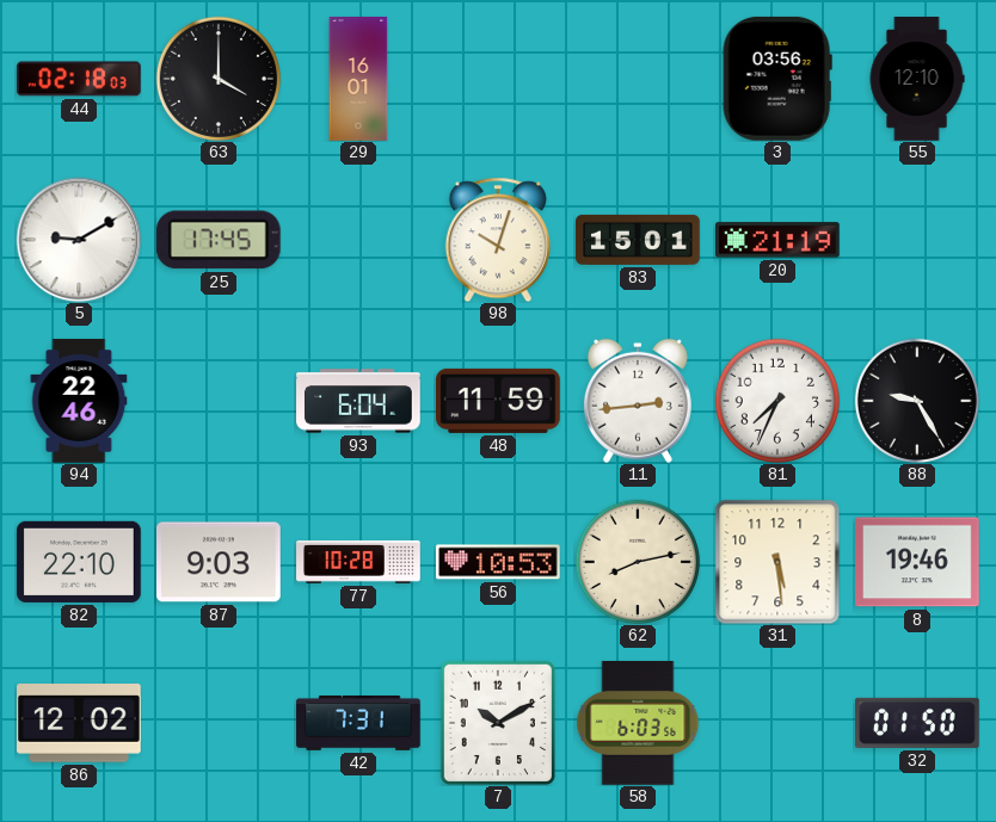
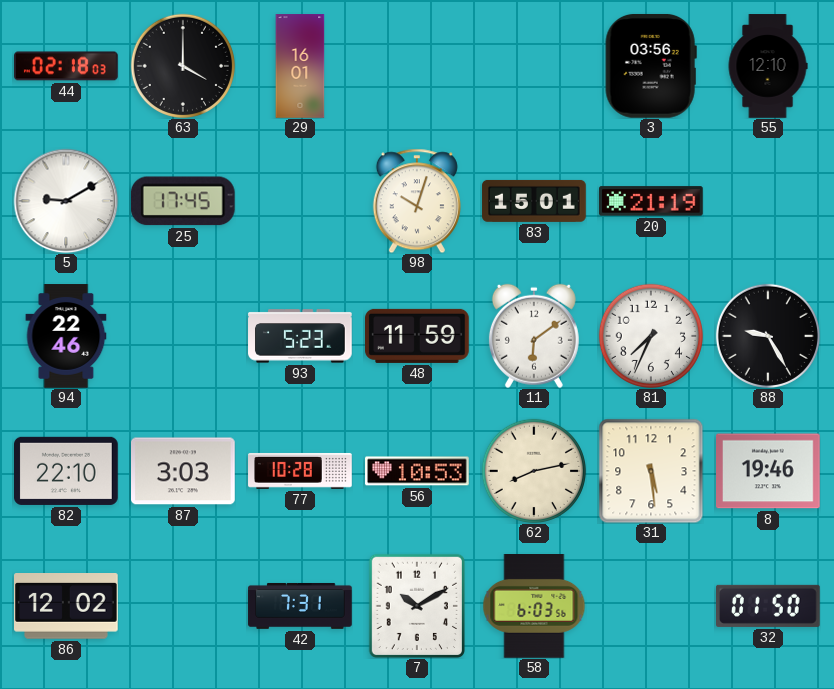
93: 6:04 -> 5:23
11: 2:44 -> 6:09
87: 9:03 -> 3:03
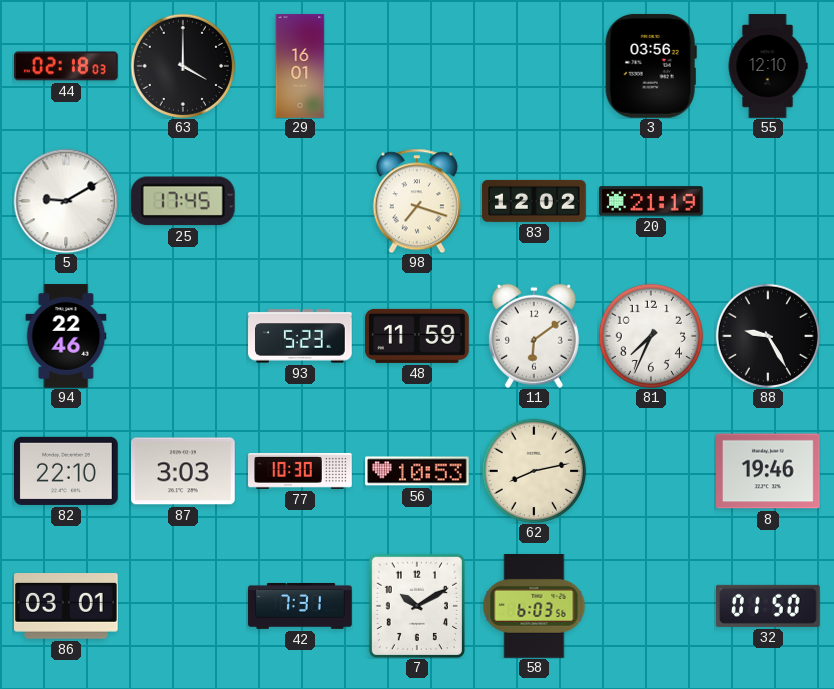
98: 10:03 -> 7:18
83: 15:01 -> 12:02
77: 10:28 -> 10:30
31: 5:29 -> none
86: 12:02 -> 03:01
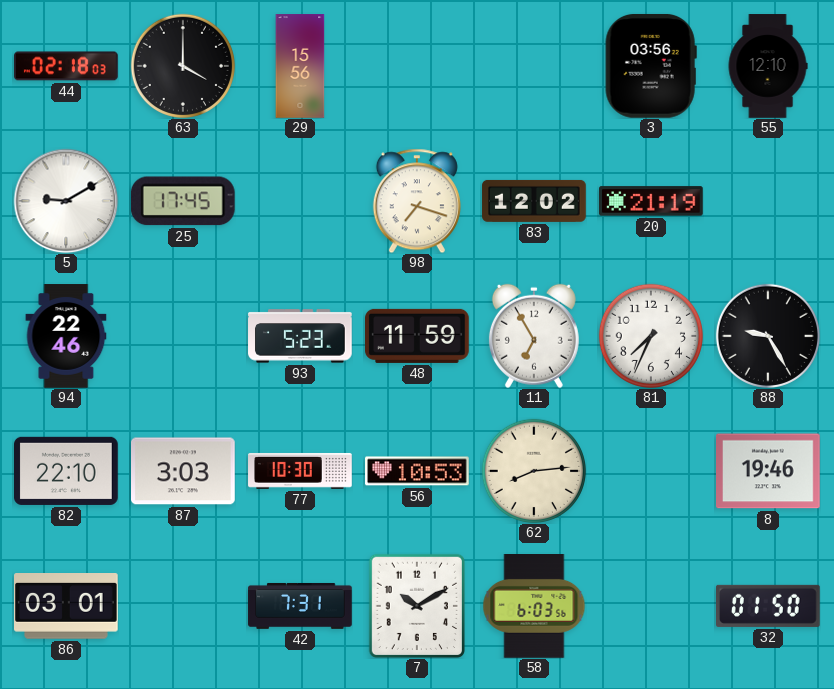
29: 16:01 -> 15:56
11: 6:09 -> 6:55
62: 8:13 -> 8:14
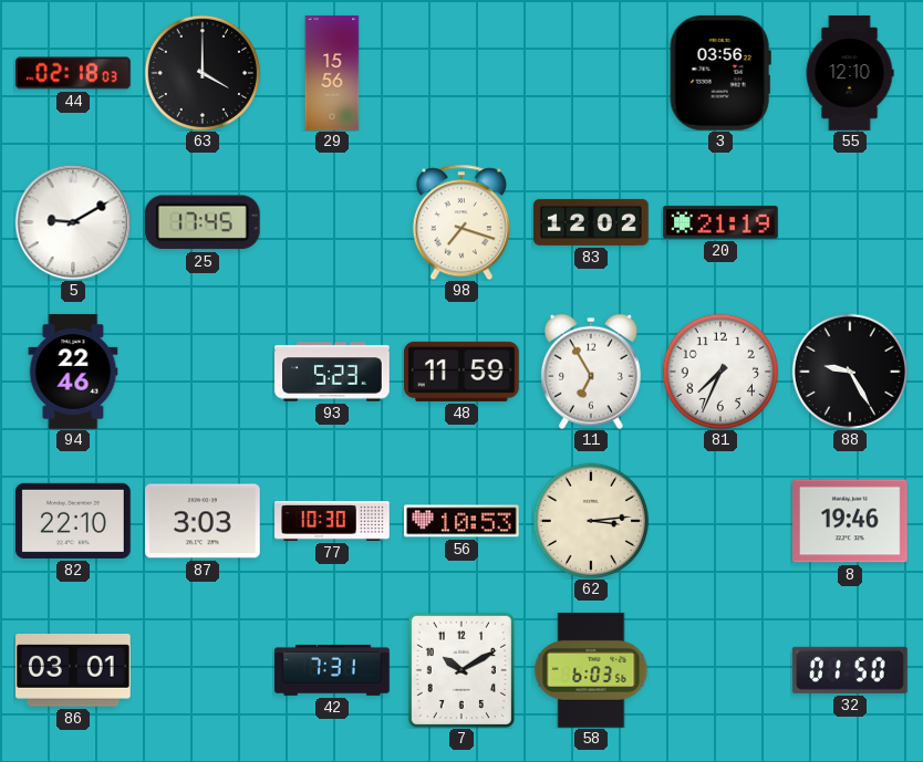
62: 8:14 -> 3:14
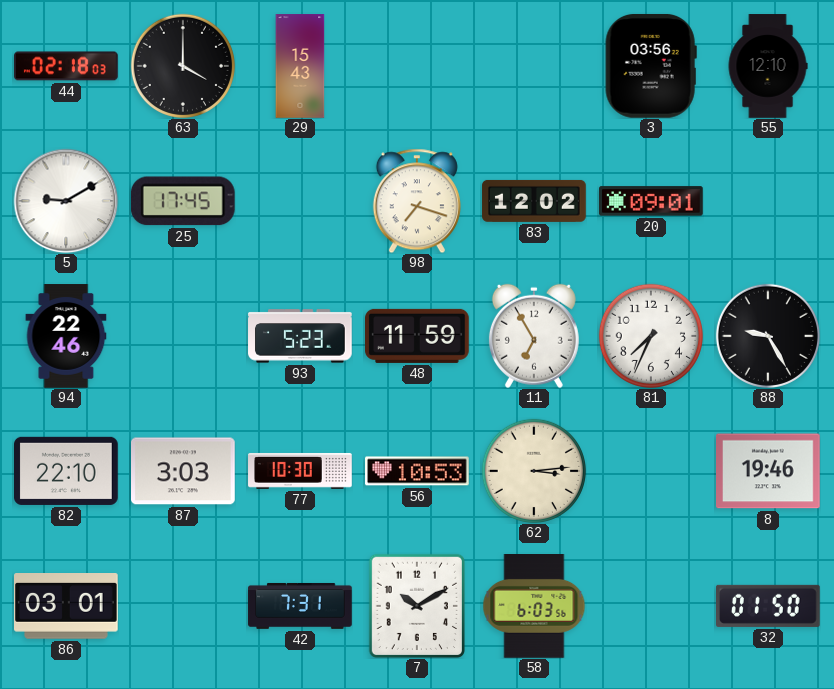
29: 15:56 -> 15:43
20: 21:19 -> 09:01
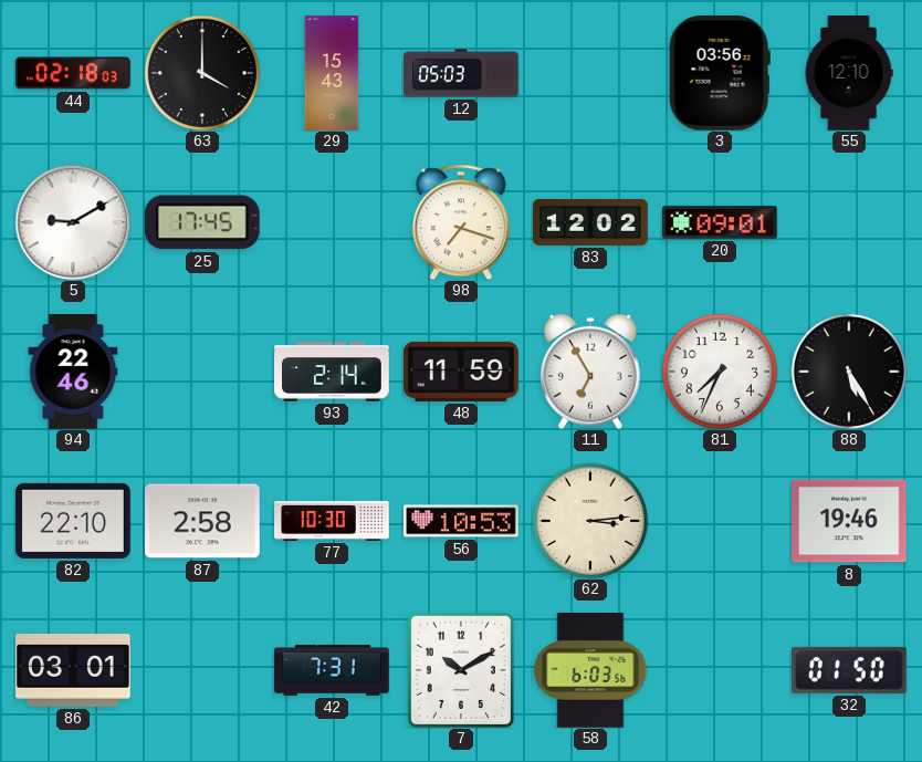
12: none -> 05:03
93: 5:23 -> 2:14
88: 9:25 -> 5:25
87: 3:03 -> 2:58
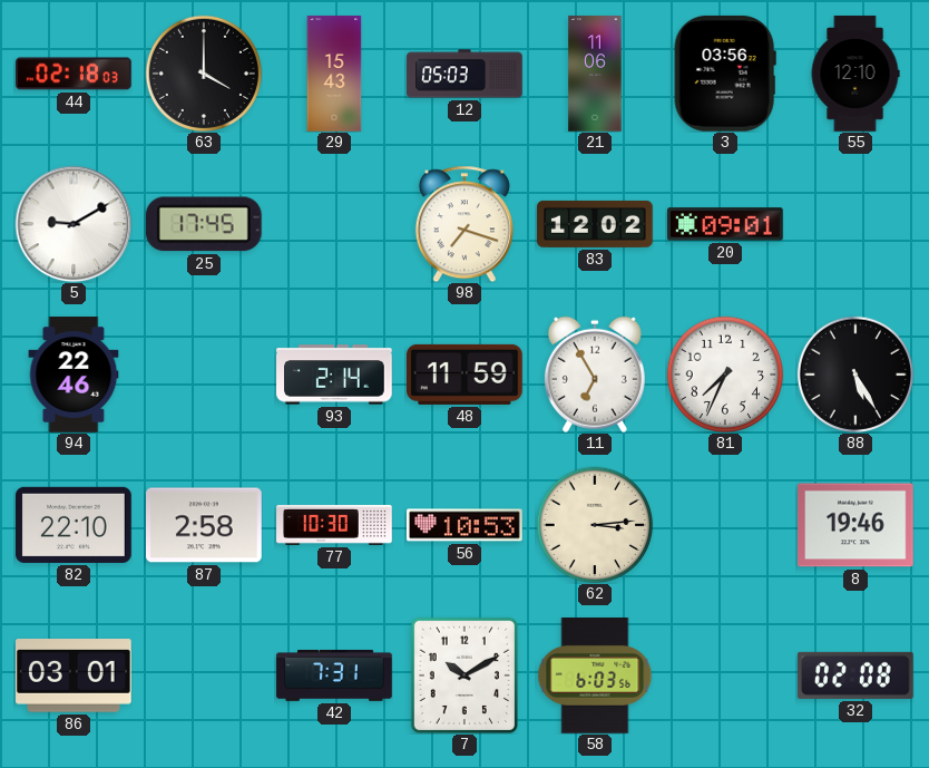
21: none -> 11:06
32: 01:50 -> 02:08
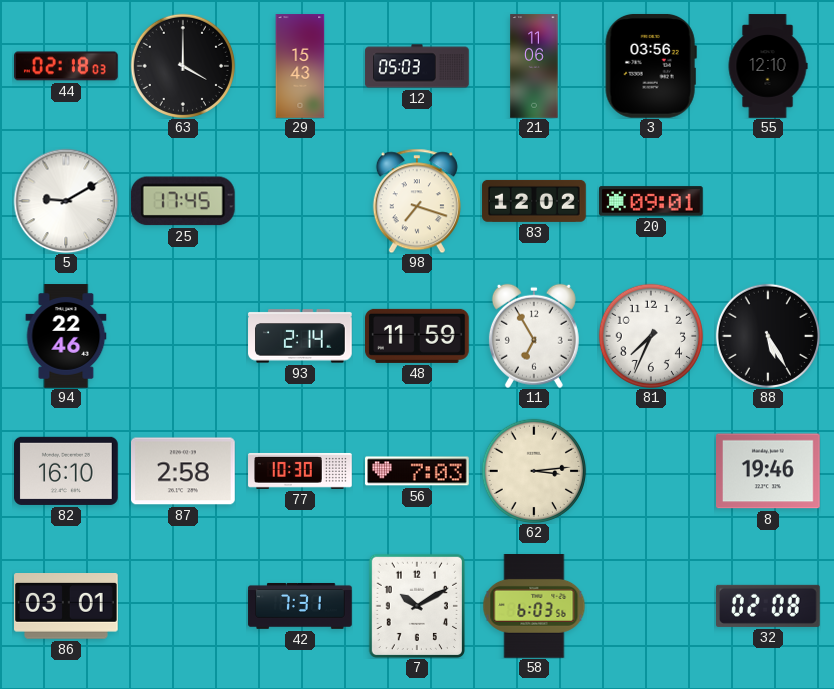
82: 22:10 -> 16:10
56: 10:53 -> 7:03
